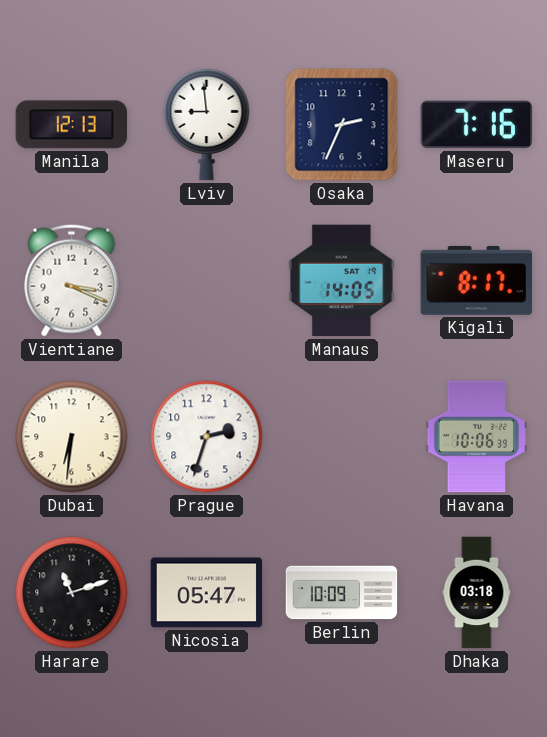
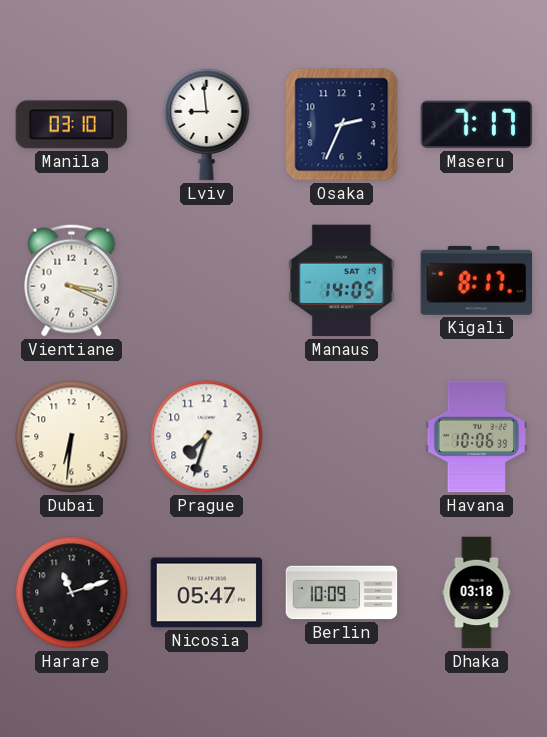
Manila: 12:13 -> 03:10
Maseru: 7:16 -> 7:17
Prague: 2:33 -> 7:33
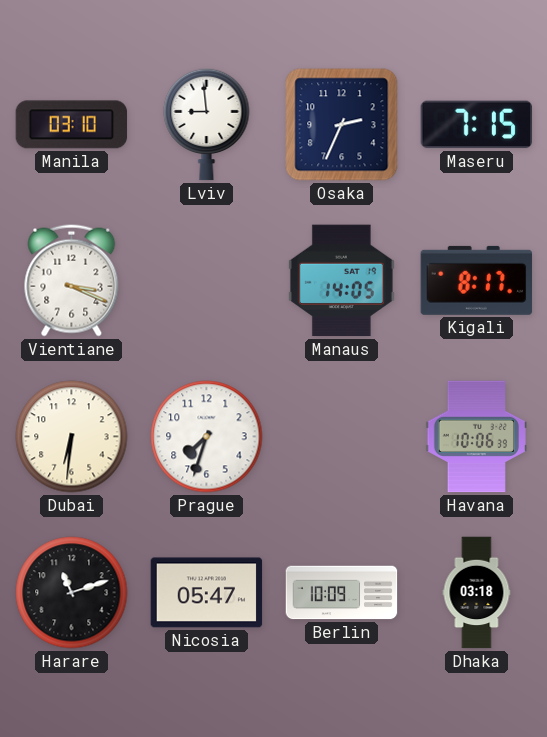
Maseru: 7:17 -> 7:15
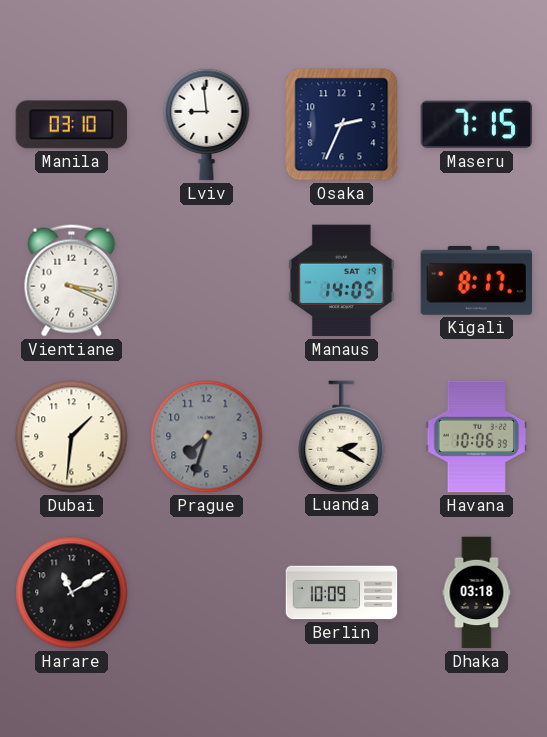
Dubai: 6:31 -> 1:31
Prague dial: white -> grey
Luanda: none -> 2:20
Harare: 11:12 -> 11:10
Nicosia: 05:47 -> none
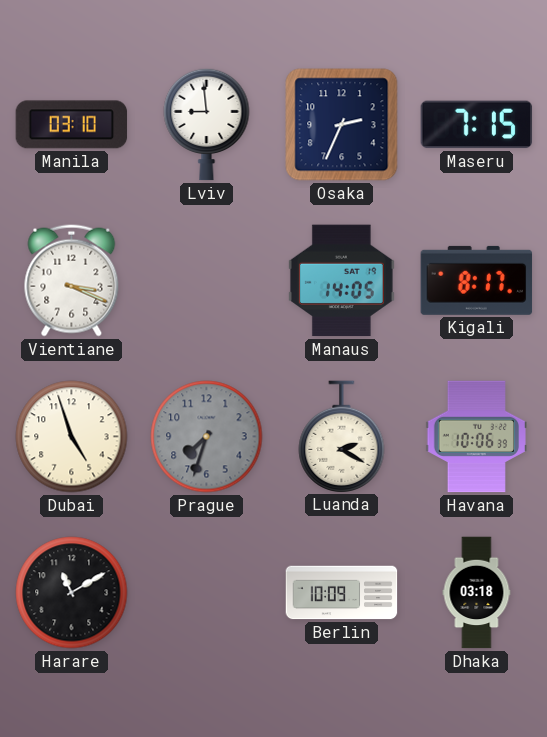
Dubai: 1:31 -> 4:57
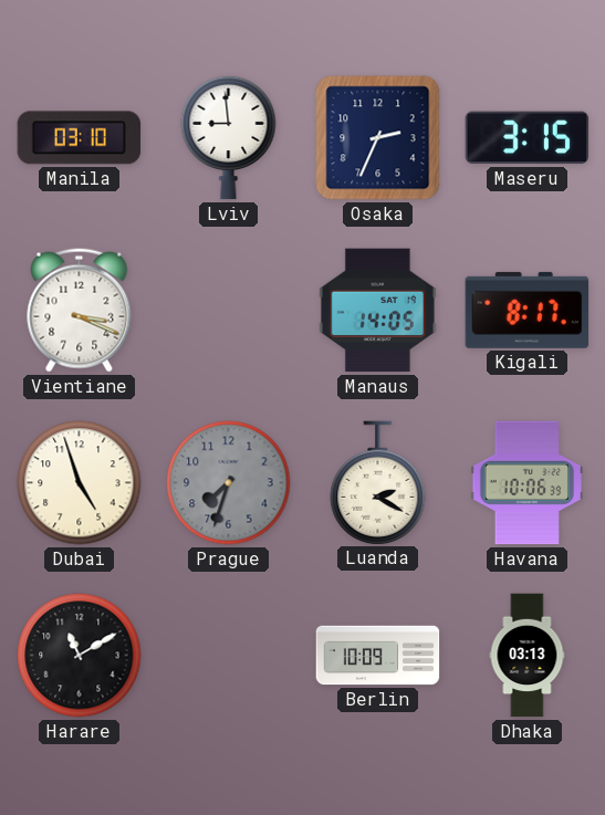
Maseru: 7:15 -> 3:15
Dhaka: 03:18 -> 03:13
